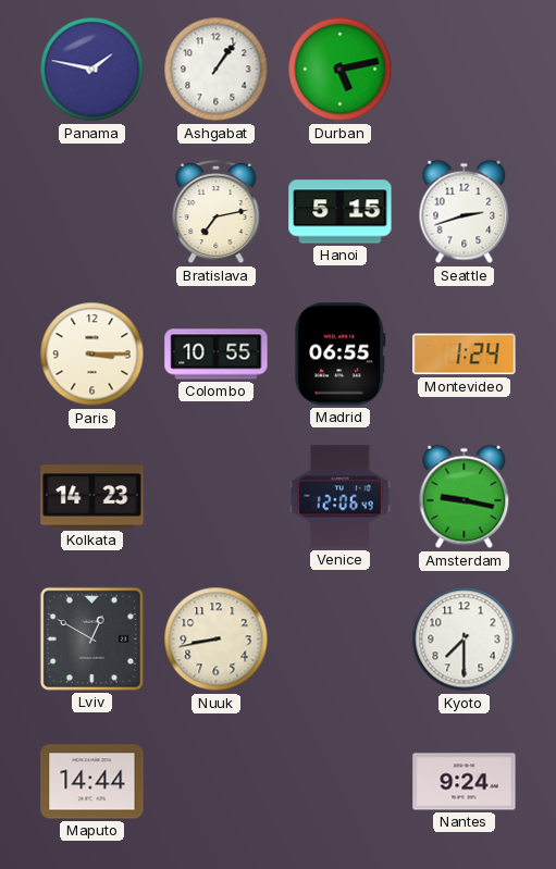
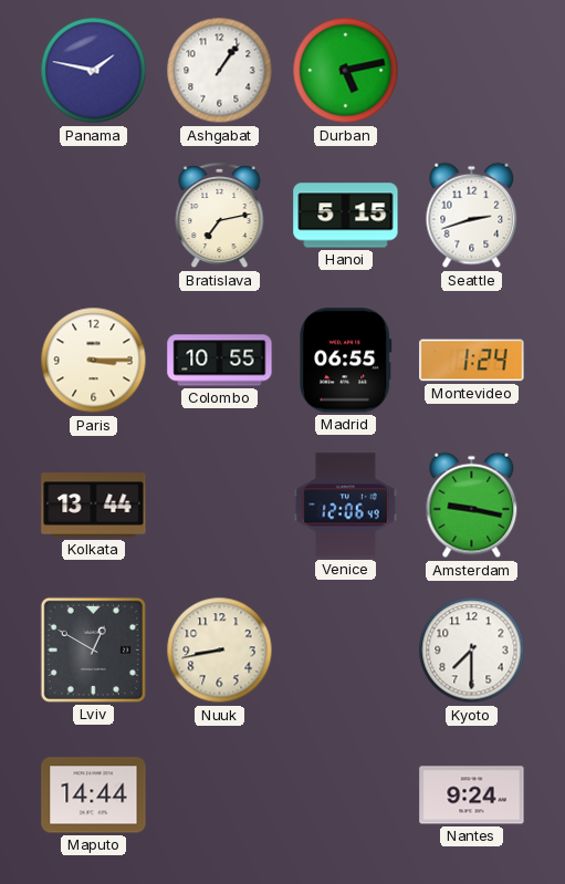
Kolkata: 14:23 -> 13:44
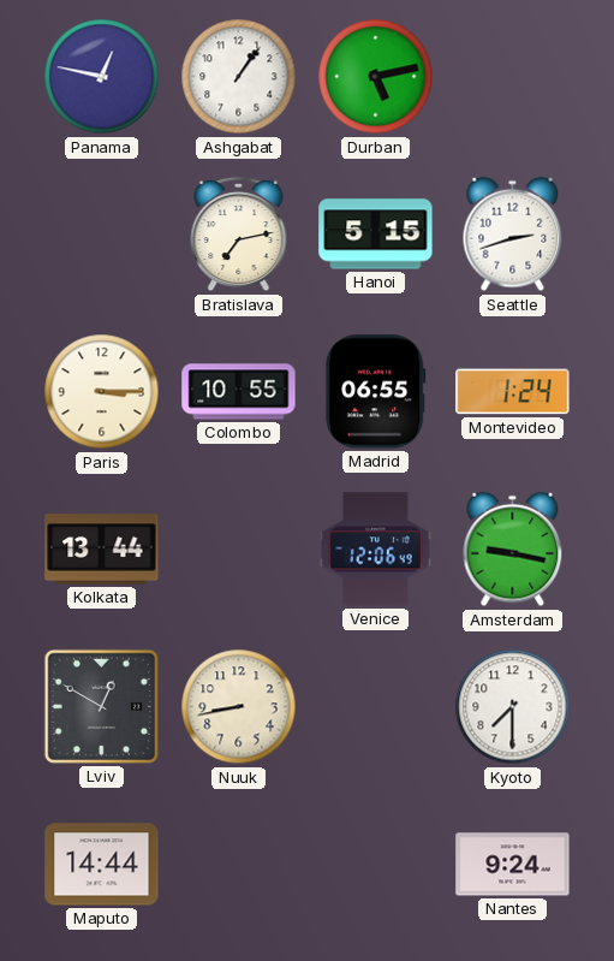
Panama: 1:47 -> 12:47
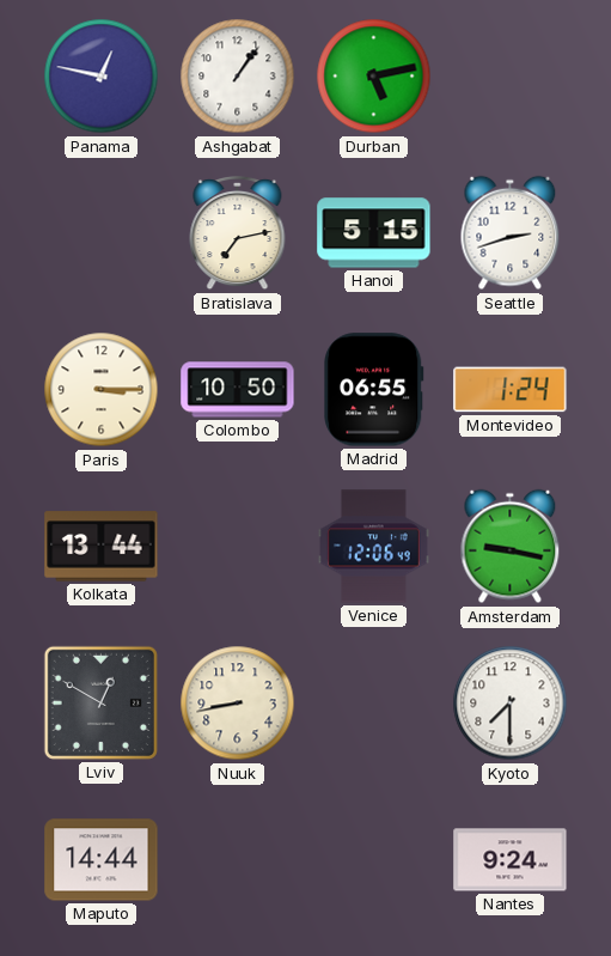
Colombo: 10:55 -> 10:50
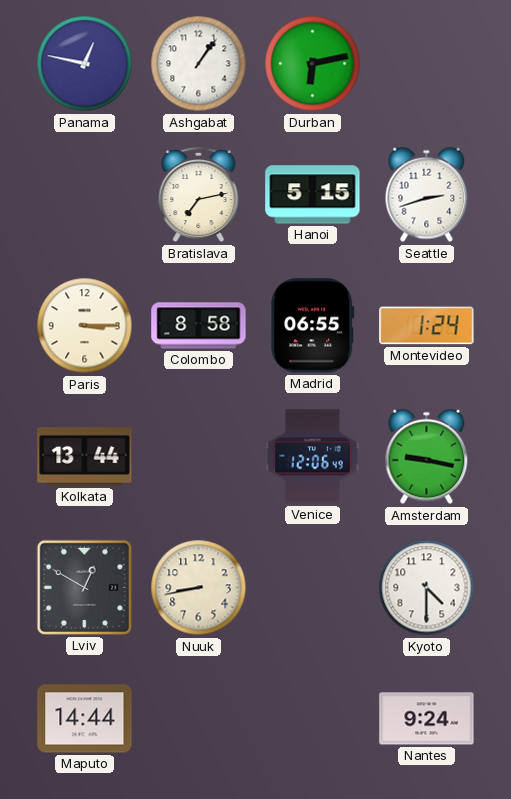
Durban: 5:13 -> 6:13
Colombo: 10:50 -> 8:58
Kyoto: 7:30 -> 4:30
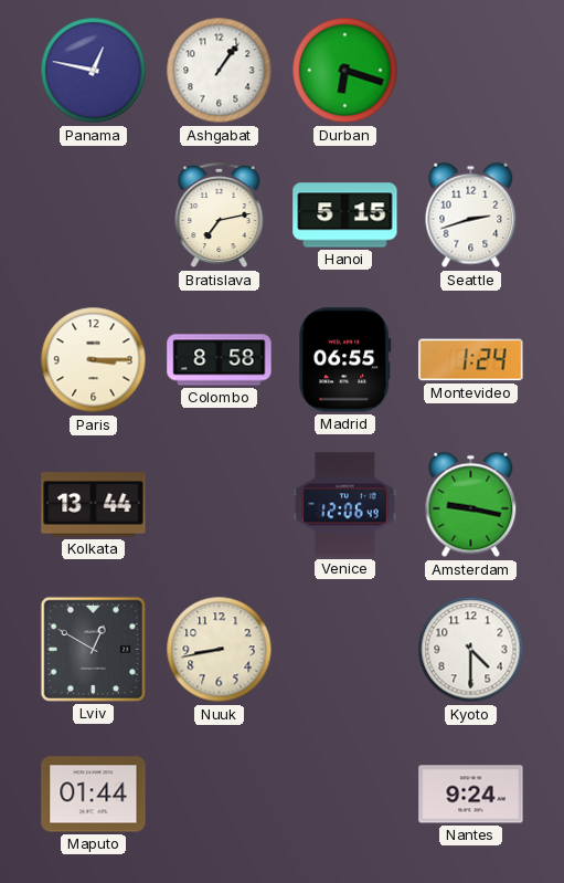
Durban: 6:13 -> 6:18
Maputo: 14:44 -> 01:44
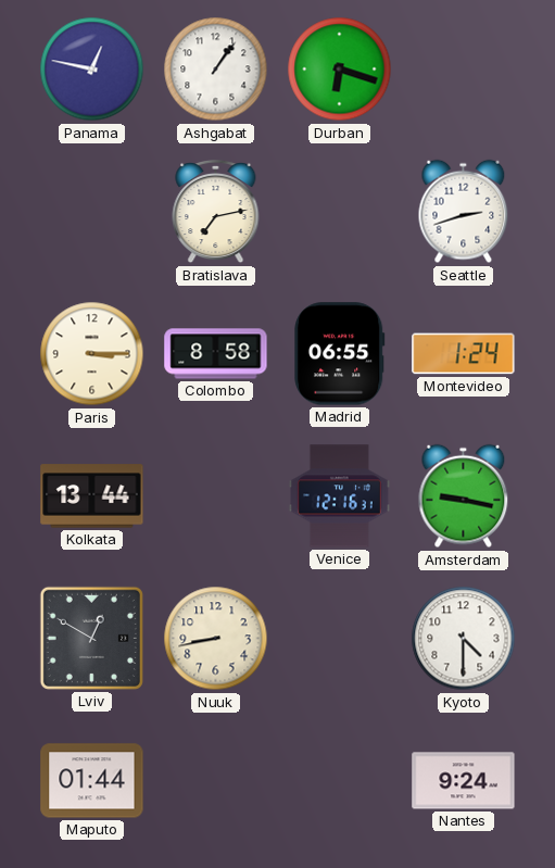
Hanoi: 5:15 -> none
Venice: 12:06 -> 12:16
